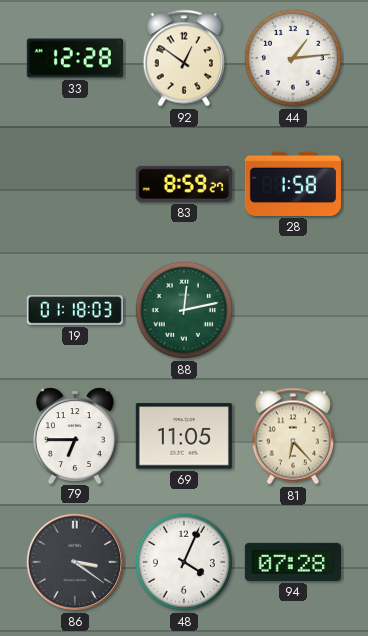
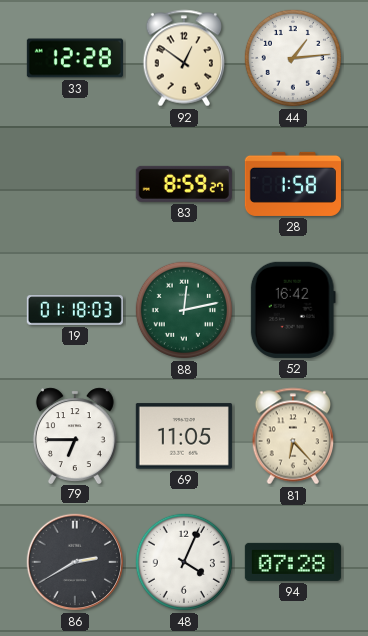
52: none -> 16:42
86: 3:21 -> 2:40
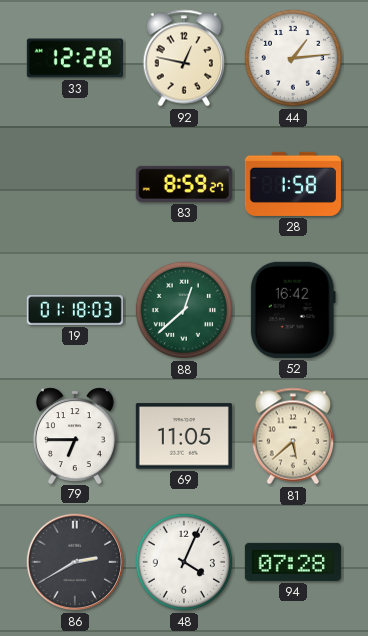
92: 12:51 -> 12:47
88: 12:13 -> 12:38
81: 6:23 -> 5:38
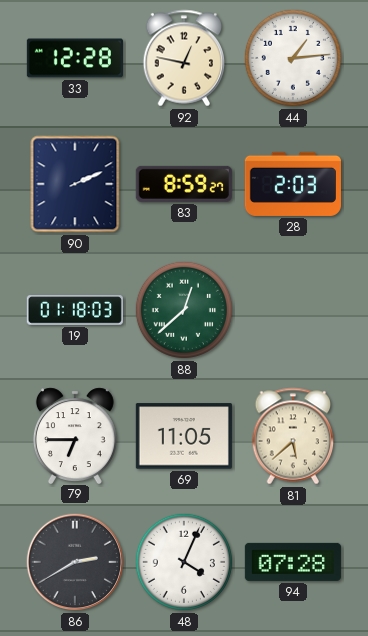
90: none -> 2:11
28: 1:58 -> 2:03
52: 16:42 -> none
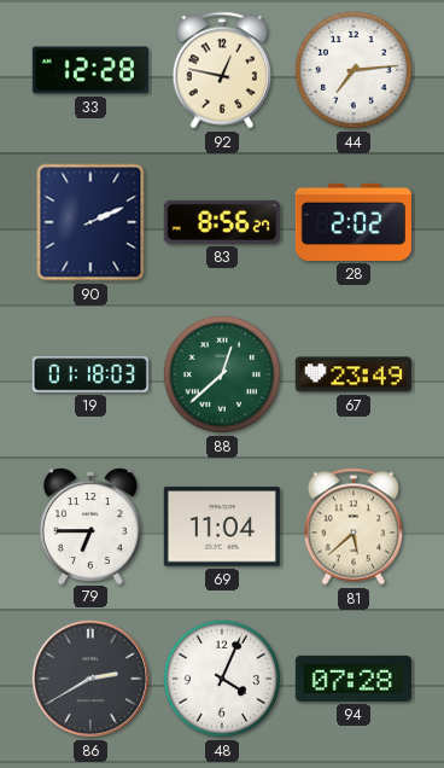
44: 1:14 -> 7:14
83: 8:59 -> 8:56
28: 2:03 -> 2:02
67: none -> 23:49
69: 11:05 -> 11:04
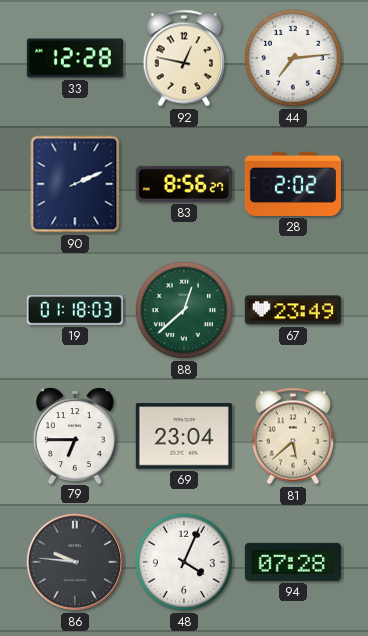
69: 11:04 -> 23:04
86: 2:40 -> 9:46
